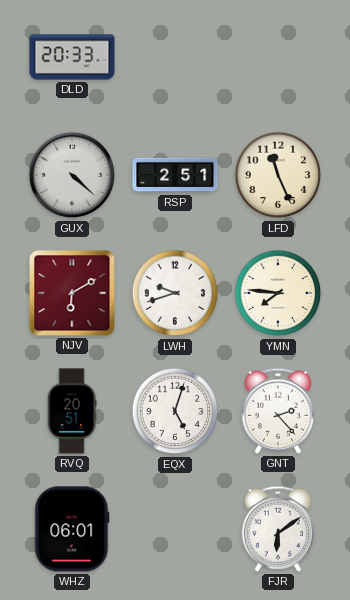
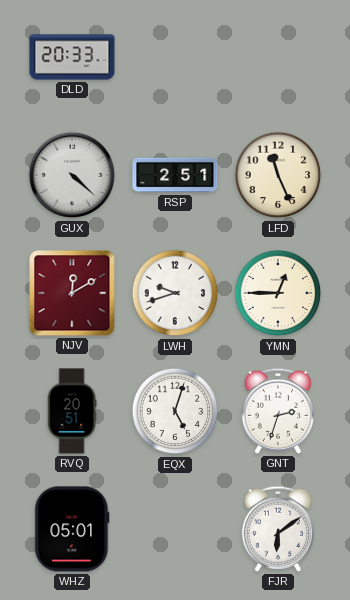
NJV: 6:10 -> 12:10
YMN: 7:46 -> 12:45
GNT: 2:23 -> 2:33
WHZ: 06:01 -> 05:01
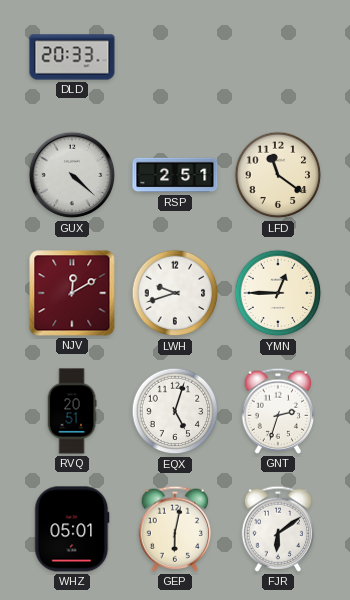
LFD: 11:26 -> 11:21
GEP: none -> 6:02
